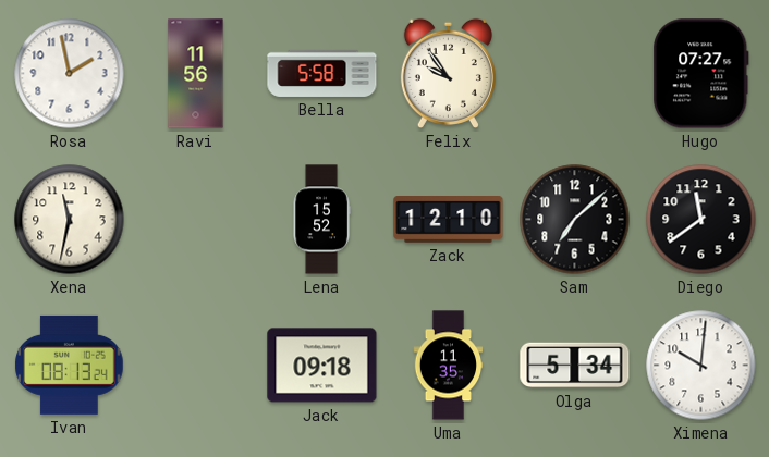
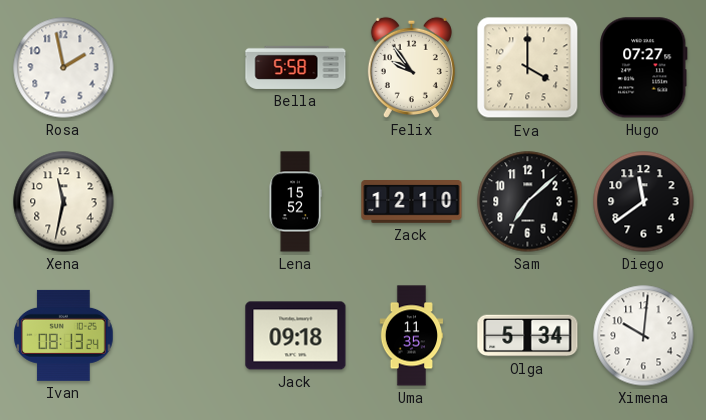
Ravi: 11:56 -> none
Eva: none -> 4:00
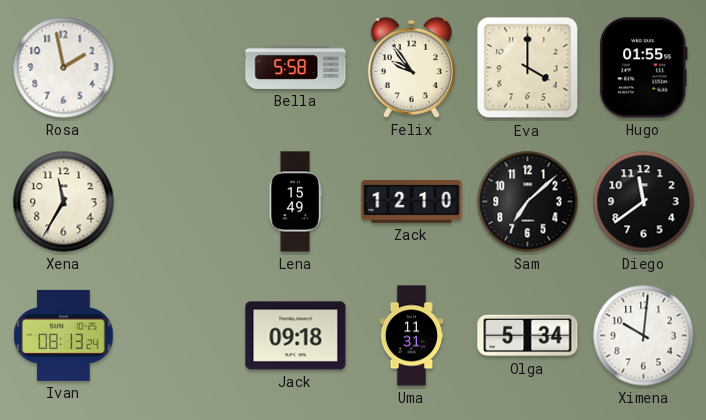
Hugo: 07:27 -> 01:55
Xena: 11:32 -> 11:35
Lena: 15:52 -> 15:49
Uma: 11:35 -> 11:31
